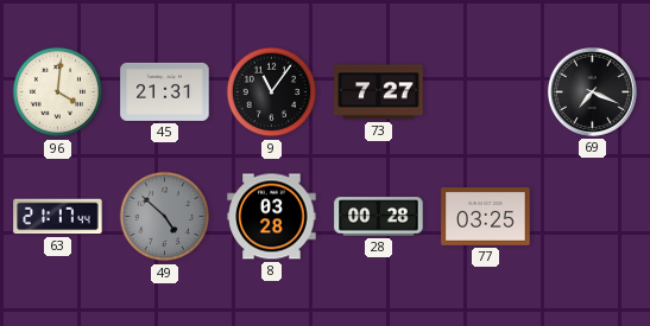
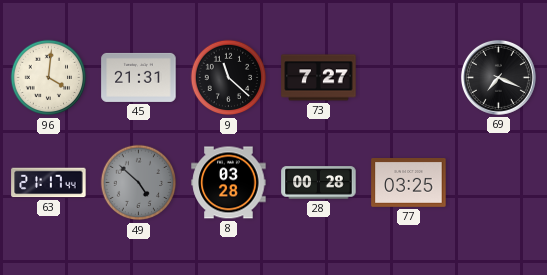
9: 11:06 -> 11:22
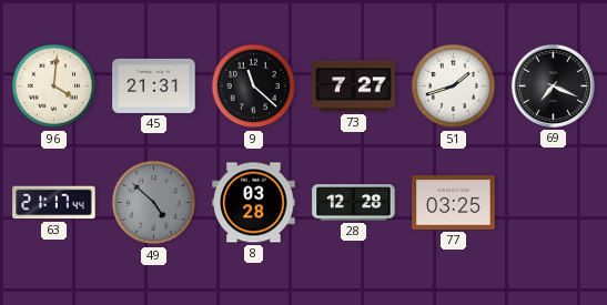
51: none -> 1:42
28: 00:28 -> 12:28
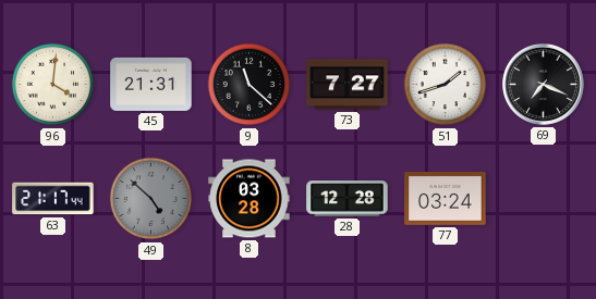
77: 03:25 -> 03:24
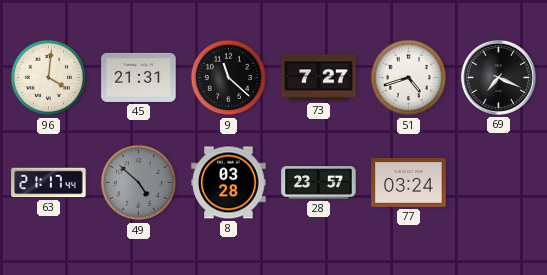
51: 1:42 -> 4:42
28: 12:28 -> 23:57
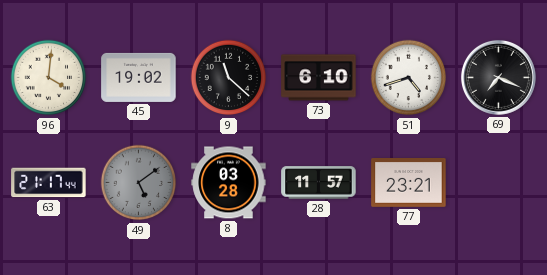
45: 21:31 -> 19:02
73: 7:27 -> 6:10
49: 4:52 -> 5:09
28: 23:57 -> 11:57
77: 03:24 -> 23:21
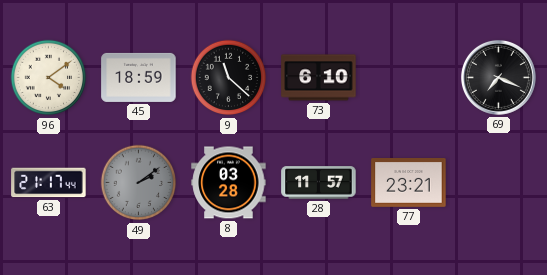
96: 4:01 -> 4:09
45: 19:02 -> 18:59
51: 4:42 -> none
49: 5:09 -> 2:09
